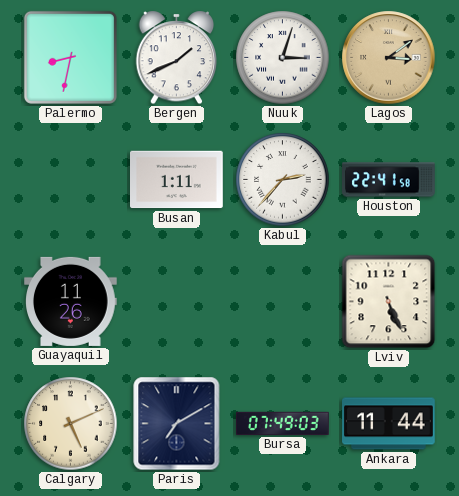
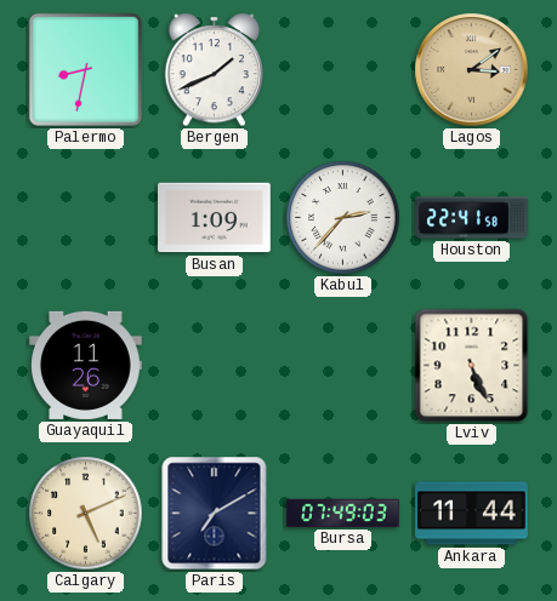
Nuuk: 3:03 -> none
Busan: 1:11 -> 1:09
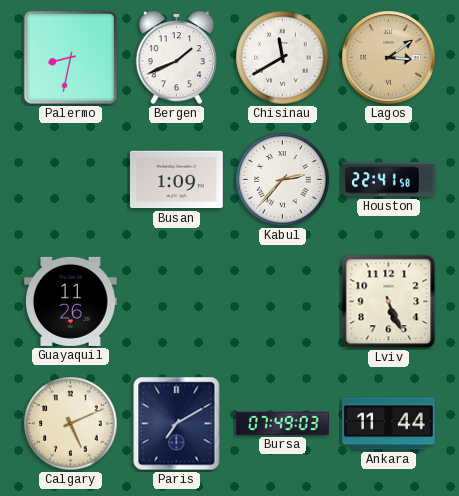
Chisinau: none -> 11:40
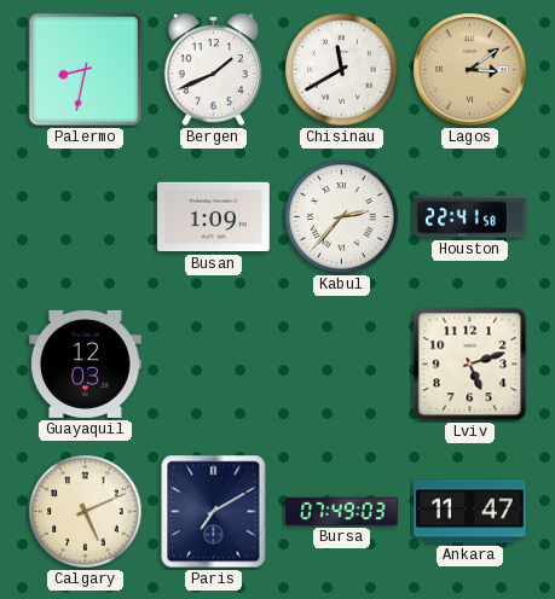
Guayaquil: 11:26 -> 12:03
Lviv: 5:26 -> 5:12
Ankara: 11:44 -> 11:47
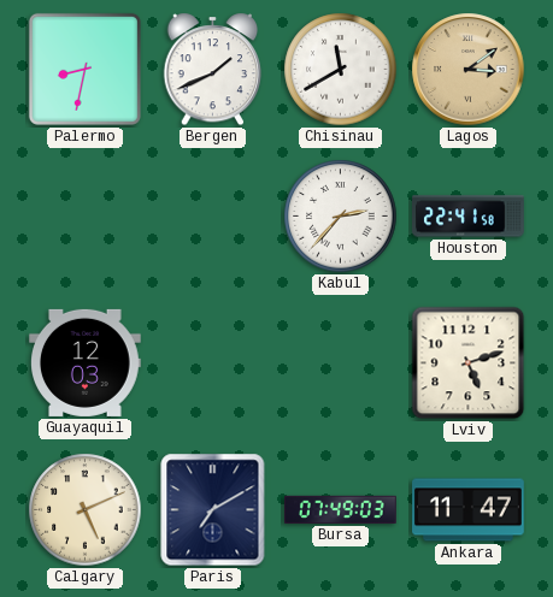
Busan: 1:09 -> none
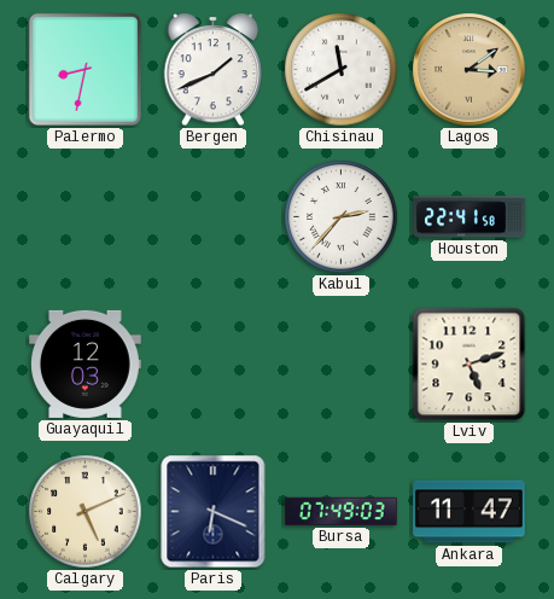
Paris: 7:10 -> 6:19
